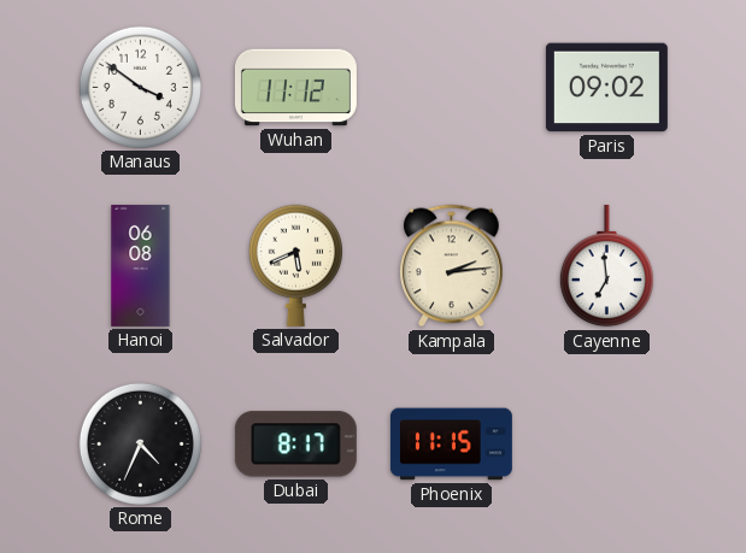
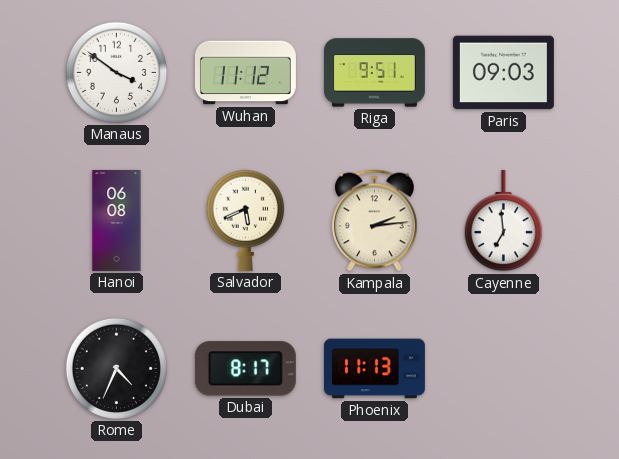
Riga: none -> 9:51
Paris: 09:02 -> 09:03
Phoenix: 11:15 -> 11:13
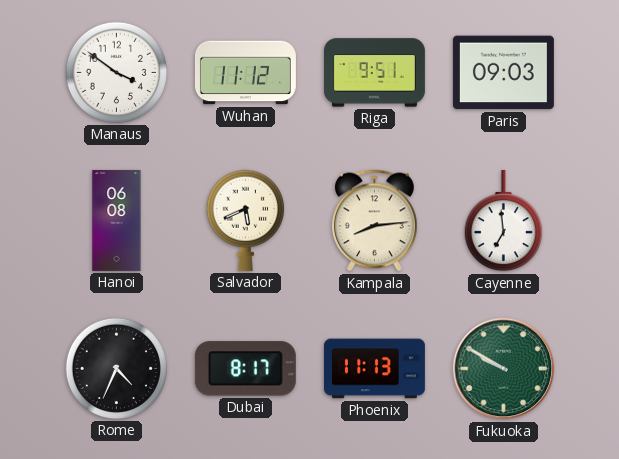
Kampala: 2:14 -> 8:14
Fukuoka: none -> 9:50
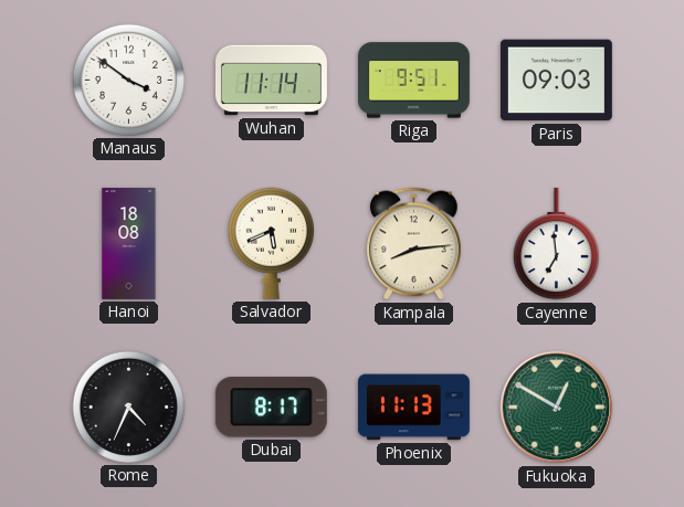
Wuhan: 11:12 -> 11:14
Hanoi: 06:08 -> 18:08
Fukuoka: 9:50 -> 12:50
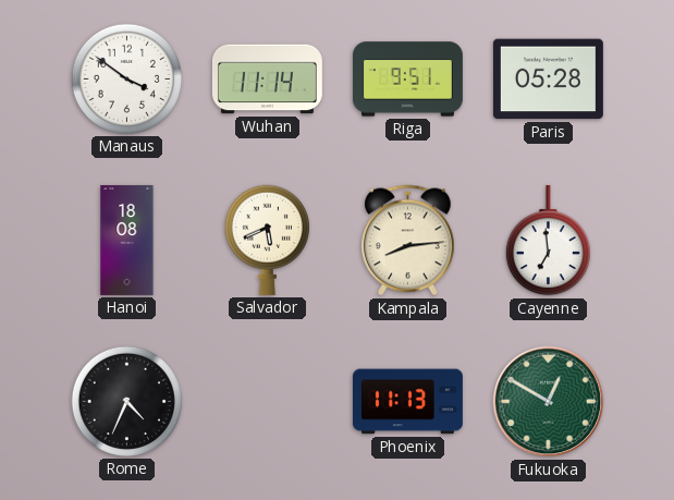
Paris: 09:03 -> 05:28
Dubai: 8:17 -> none
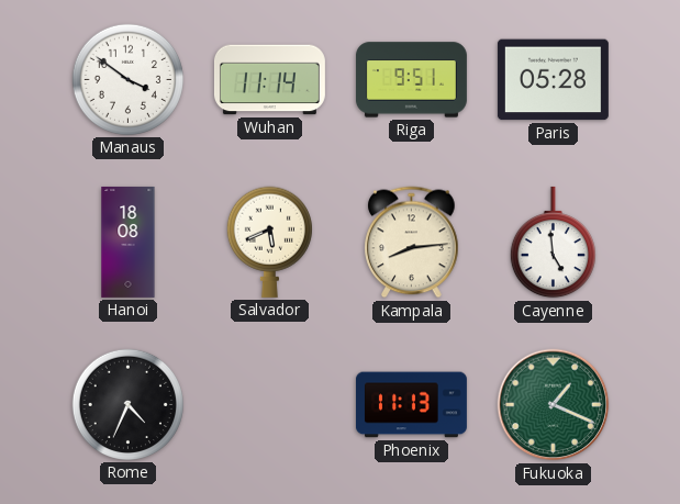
Cayenne: 6:59 -> 4:59
Fukuoka: 12:50 -> 1:19
